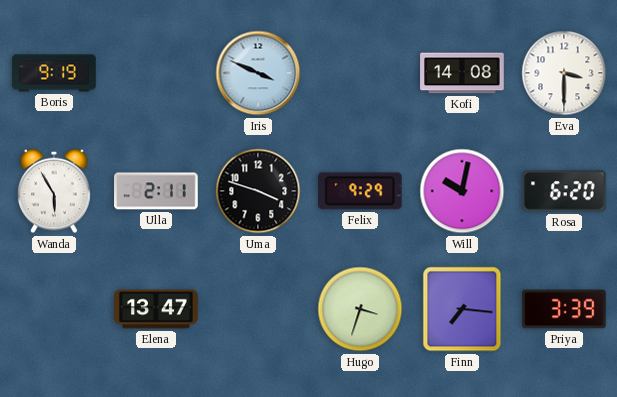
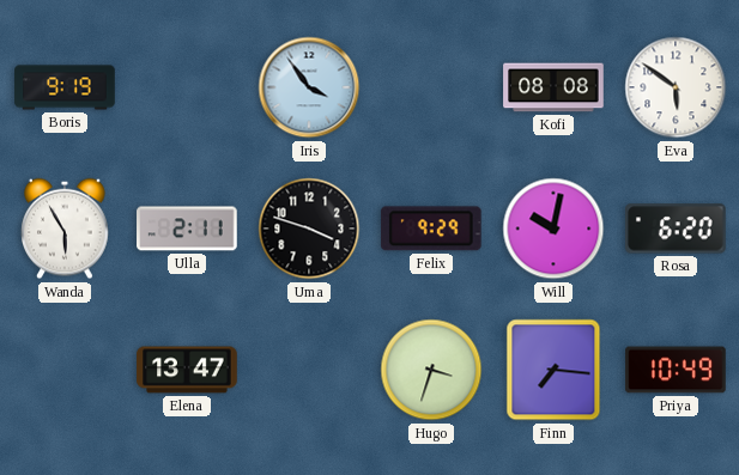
Iris: 3:49 -> 3:54
Kofi: 14:08 -> 08:08
Eva: 3:30 -> 5:51
Priya: 3:39 -> 10:49
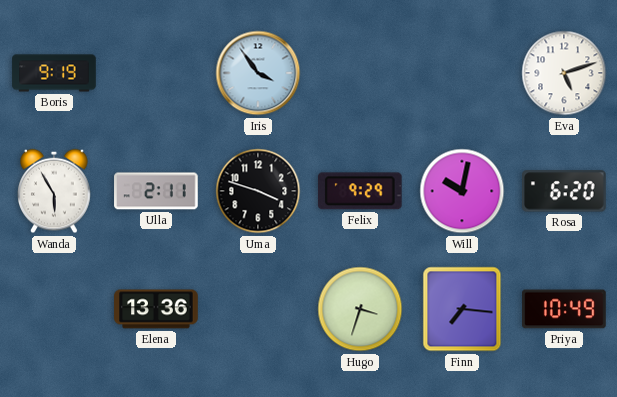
Kofi: 08:08 -> none
Eva: 5:51 -> 5:12
Elena: 13:47 -> 13:36
